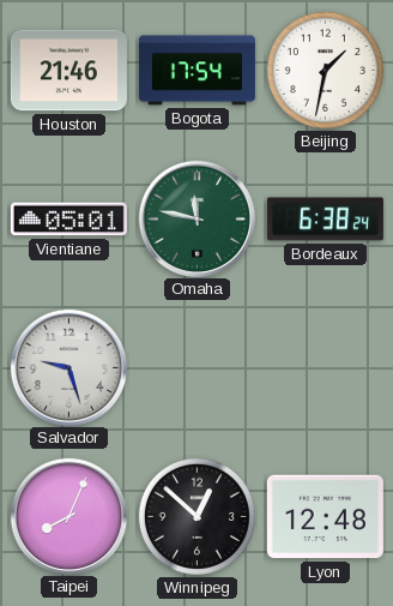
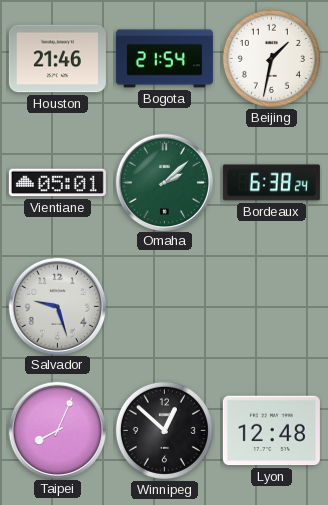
Bogota: 17:54 -> 21:54
Omaha: 11:47 -> 2:08
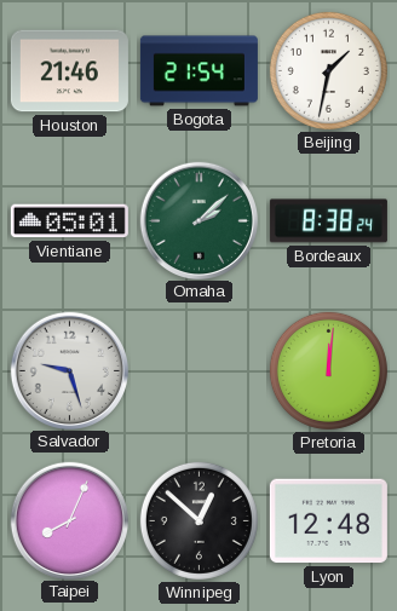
Bordeaux: 6:38 -> 8:38
Pretoria: none -> 12:01
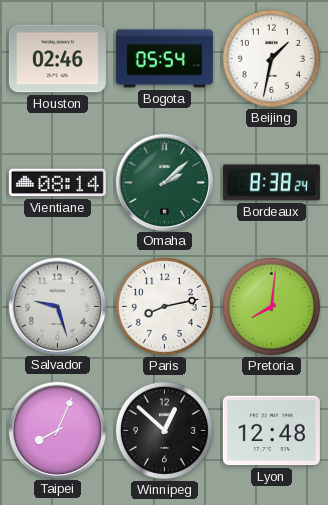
Houston: 21:46 -> 02:46
Bogota: 21:54 -> 05:54
Vientiane: 05:01 -> 08:14
Paris: none -> 8:13
Pretoria: 12:01 -> 8:01
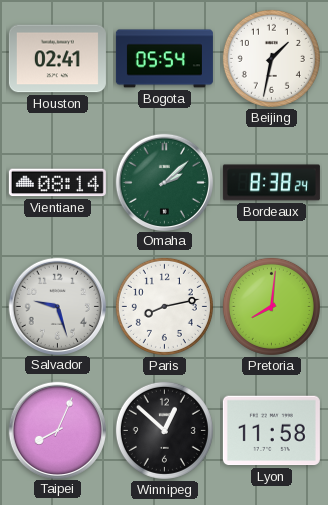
Houston: 02:46 -> 02:41
Lyon: 12:48 -> 11:58
